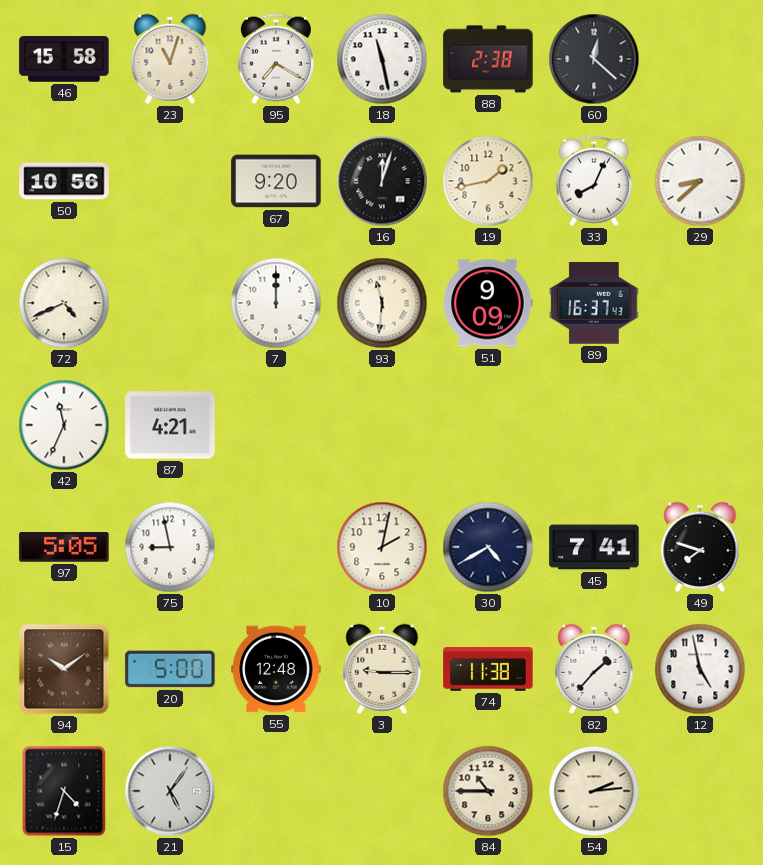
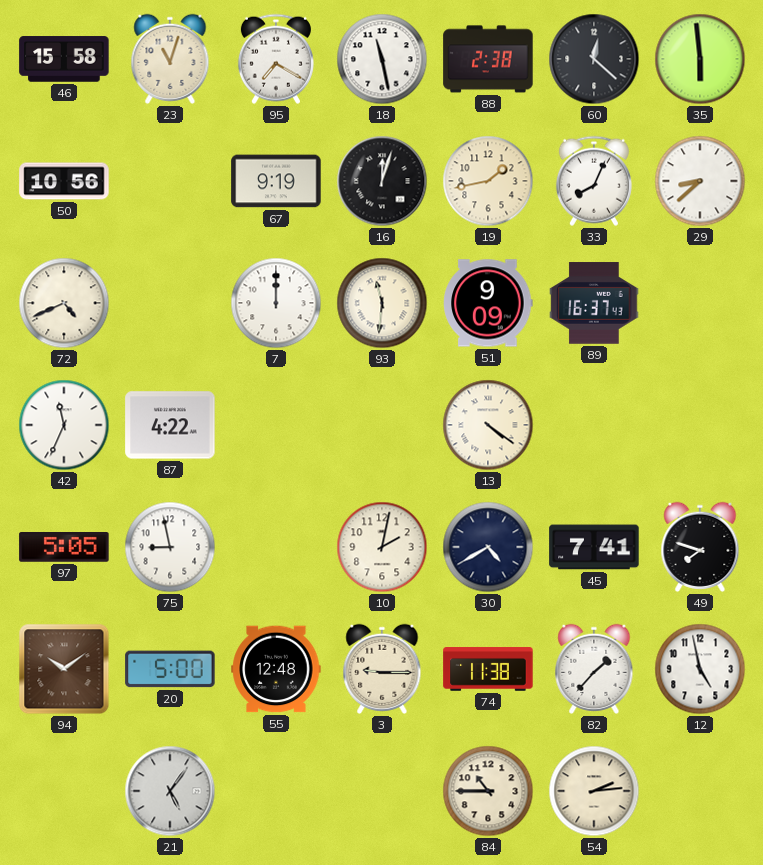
35: none -> 5:59
67: 9:20 -> 9:19
87: 4:21 -> 4:22
13: none -> 4:21
15: 4:33 -> none
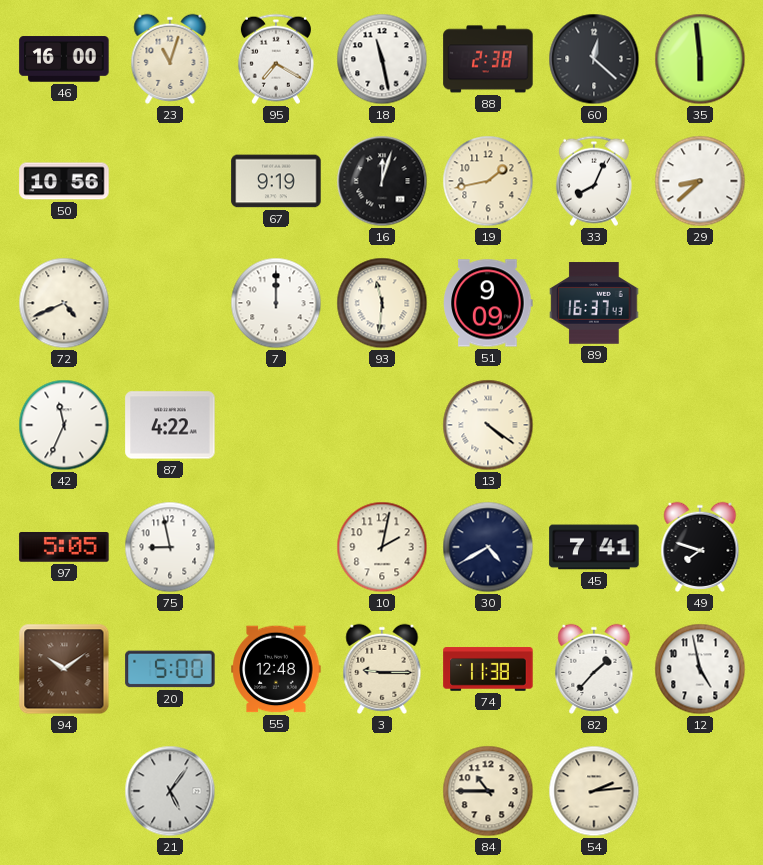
46: 15:58 -> 16:00
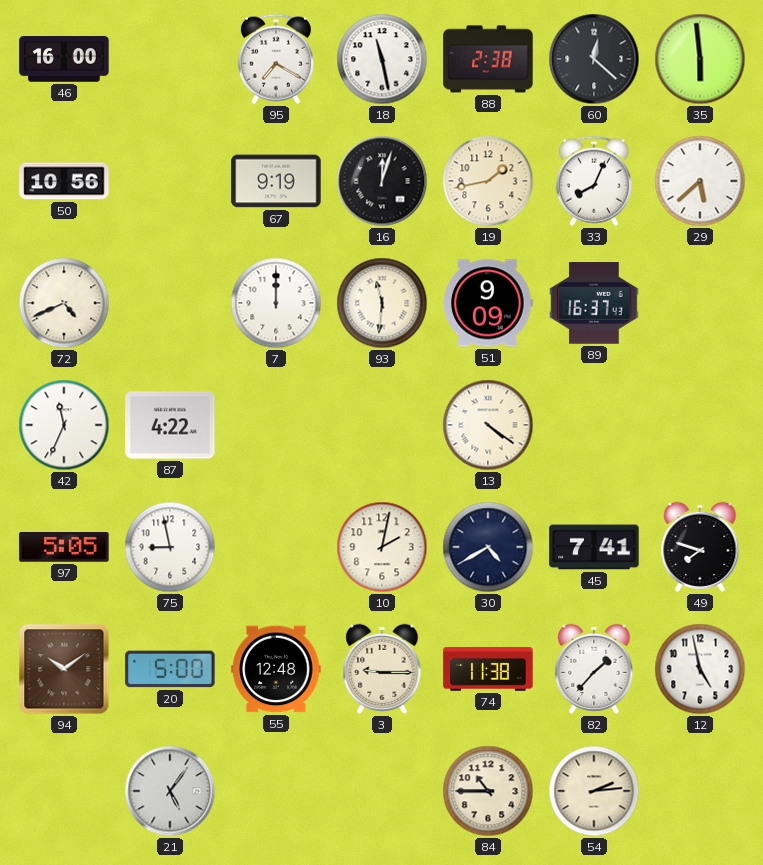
23: 11:03 -> none
29: 8:38 -> 5:38
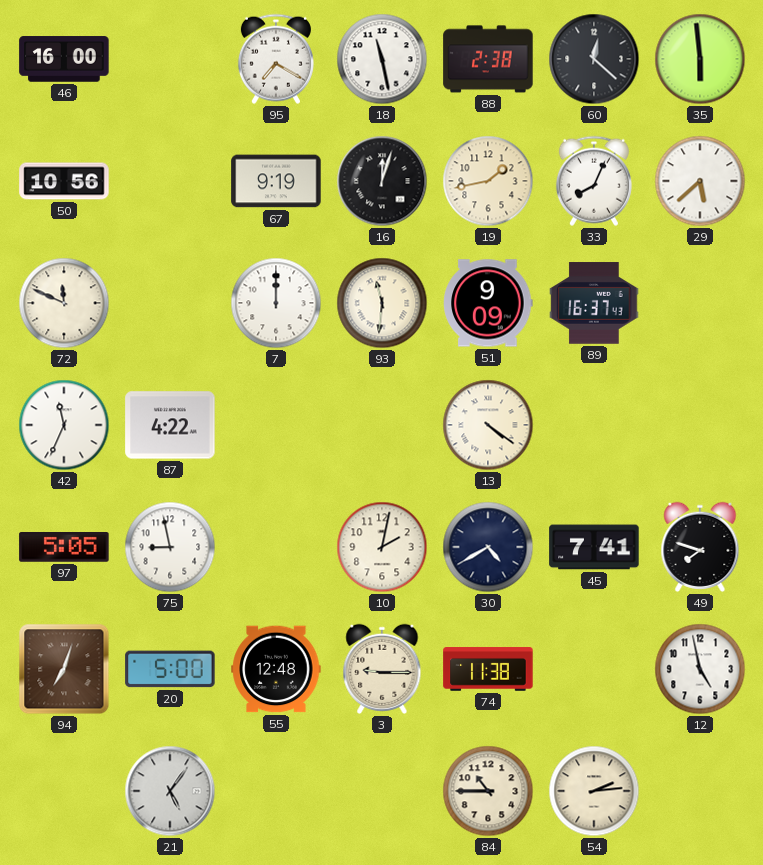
72: 4:41 -> 11:49
94: 10:09 -> 7:03
82: 1:37 -> none
